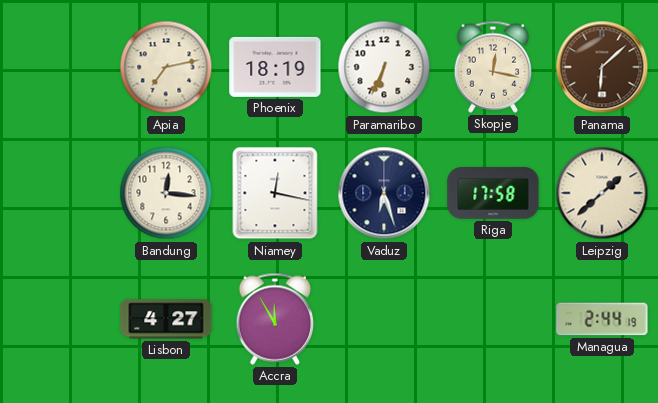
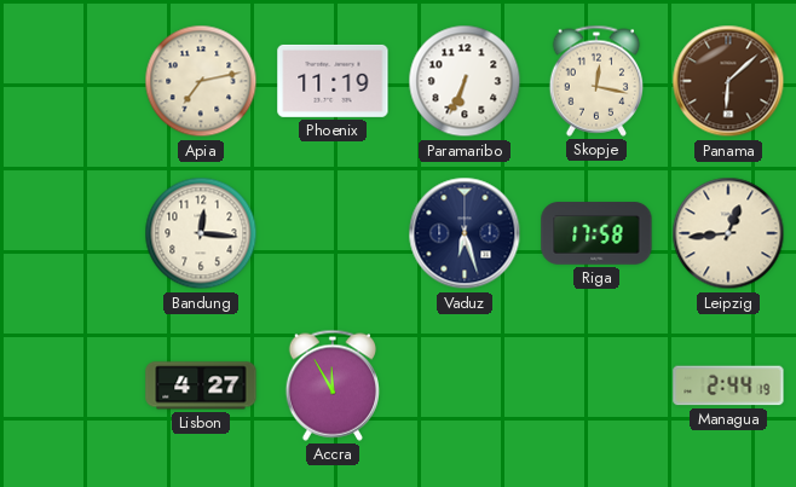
Phoenix: 18:19 -> 11:19
Niamey: 12:17 -> none
Leipzig: 1:38 -> 12:44
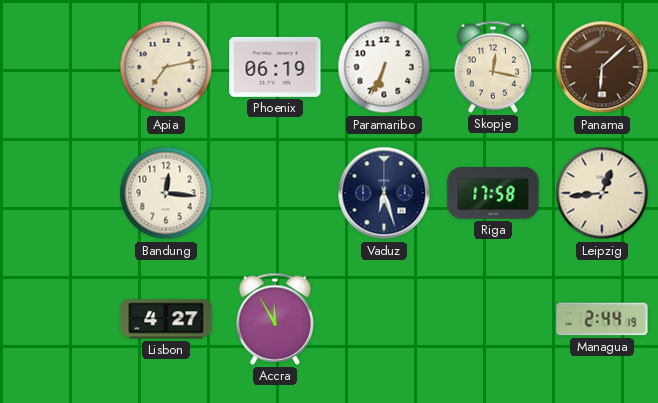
Phoenix: 11:19 -> 06:19
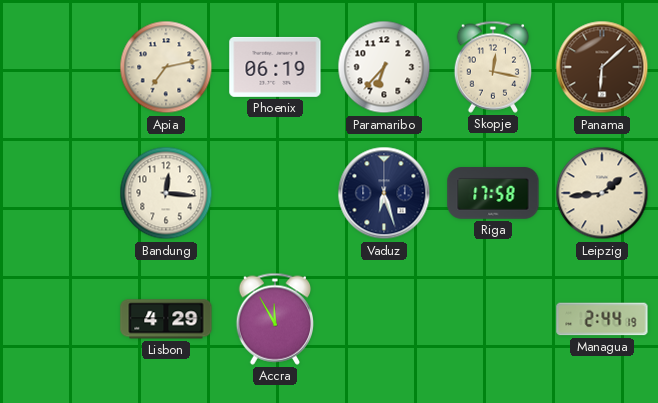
Paramaribo: 6:34 -> 6:37
Leipzig: 12:44 -> 1:44
Lisbon: 4:27 -> 4:29
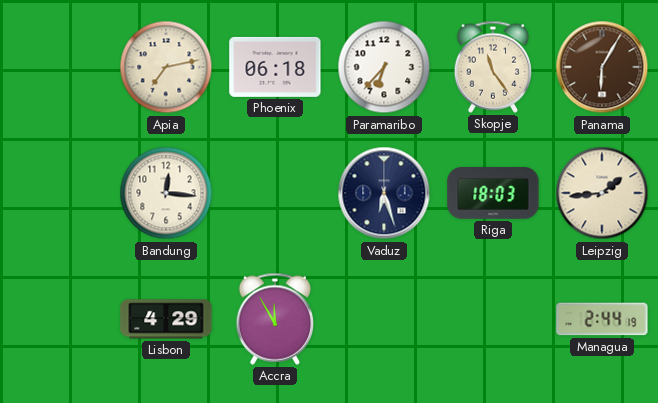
Phoenix: 06:19 -> 06:18
Skopje: 12:17 -> 11:24
Panama: 6:08 -> 6:05
Riga: 17:58 -> 18:03
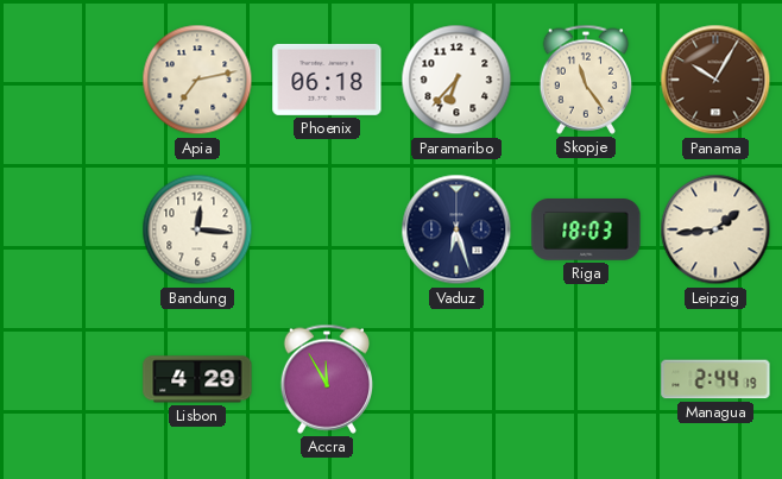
Panama: 6:05 -> 10:05
